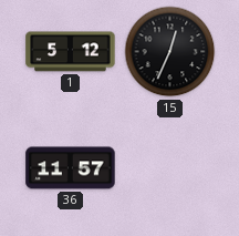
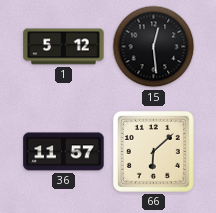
15: 12:34 -> 12:29
66: none -> 6:08
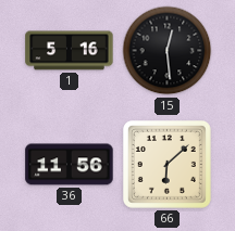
1: 5:12 -> 5:16
36: 11:57 -> 11:56
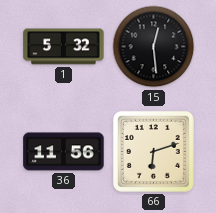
1: 5:16 -> 5:32
66: 6:08 -> 6:12
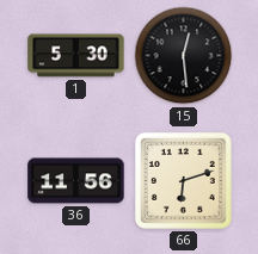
1: 5:32 -> 5:30
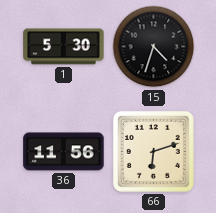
15: 12:29 -> 4:33
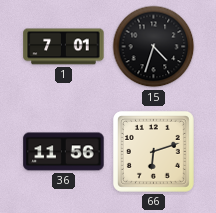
1: 5:30 -> 7:01
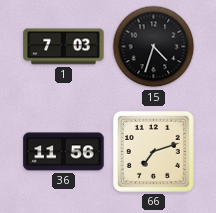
1: 7:01 -> 7:03
66: 6:12 -> 7:12
